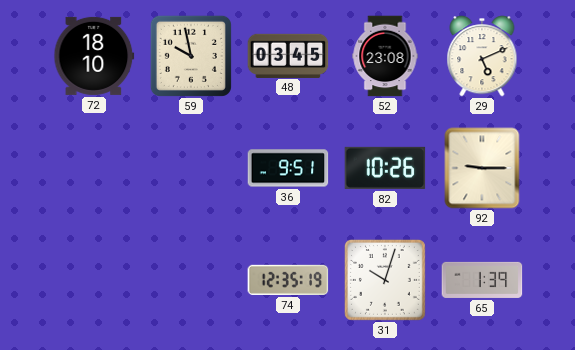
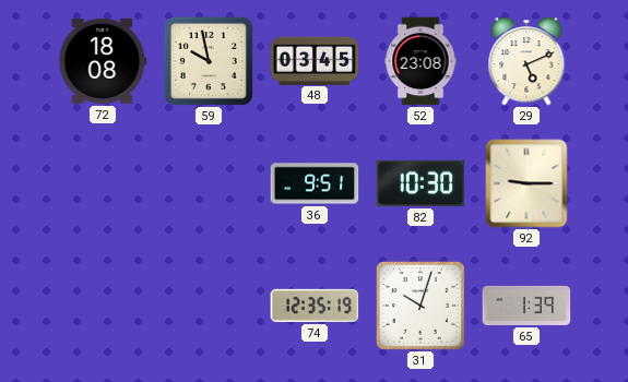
72: 18:10 -> 18:08
82: 10:26 -> 10:30
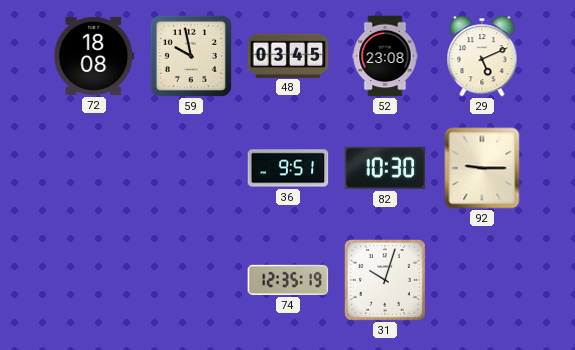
65: 1:39 -> none
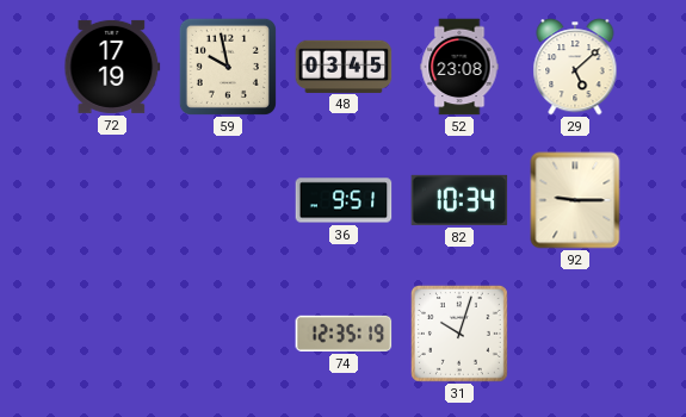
72: 18:08 -> 17:19
29: 5:11 -> 5:08
82: 10:30 -> 10:34
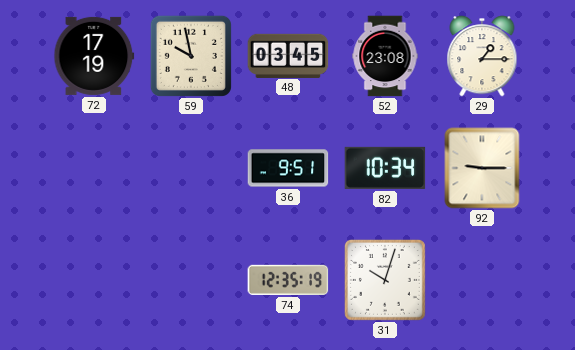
29: 5:08 -> 1:15
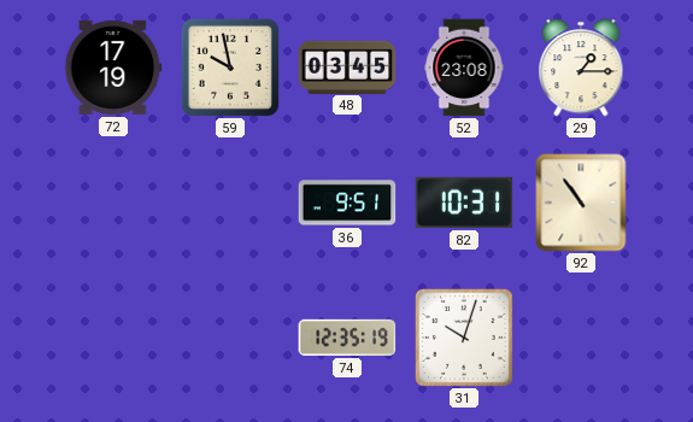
82: 10:34 -> 10:31
92: 9:15 -> 10:54
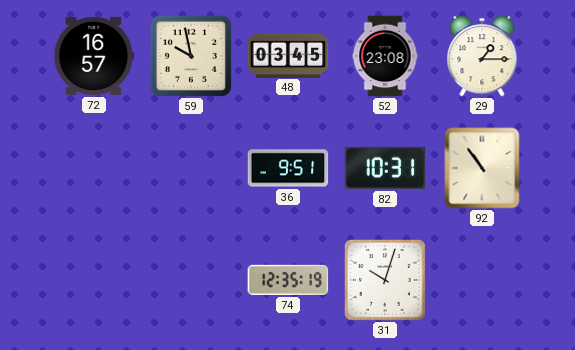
72: 17:19 -> 16:57
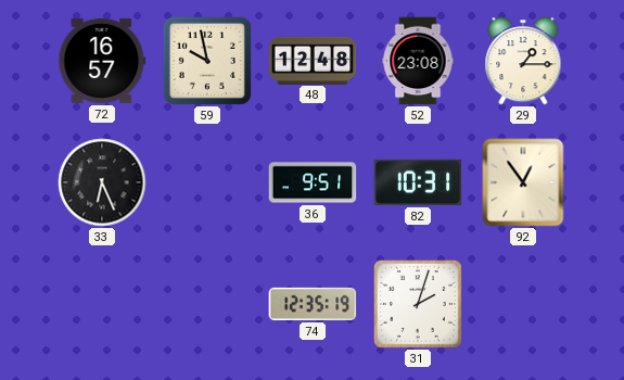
48: 03:45 -> 12:48
33: none -> 6:26
92: 10:54 -> 12:54
31: 10:03 -> 2:03
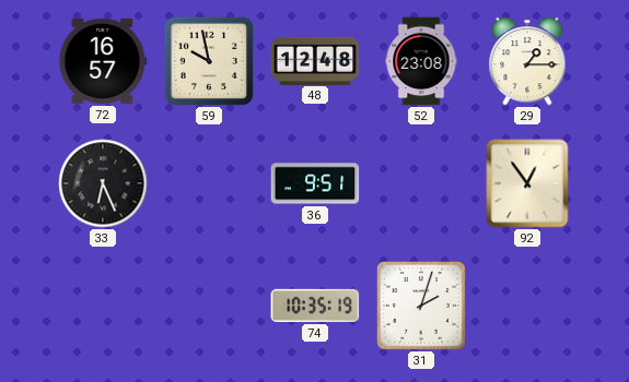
82: 10:31 -> none
74: 12:35 -> 10:35
